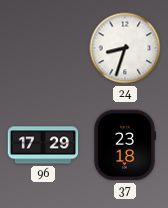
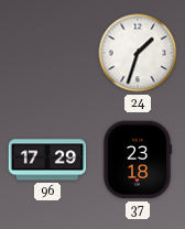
24: 8:33 -> 1:33
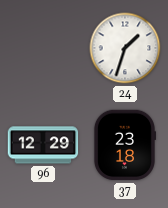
96: 17:29 -> 12:29
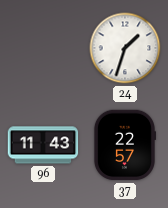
96: 12:29 -> 11:43
37: 23:18 -> 22:57
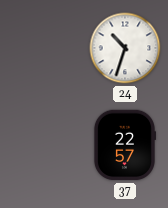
24: 1:33 -> 10:33
96: 11:43 -> none
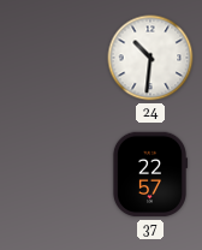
24: 10:33 -> 10:31
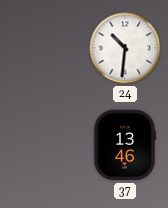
37: 22:57 -> 13:46
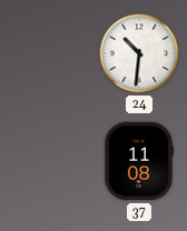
37: 13:46 -> 11:08
